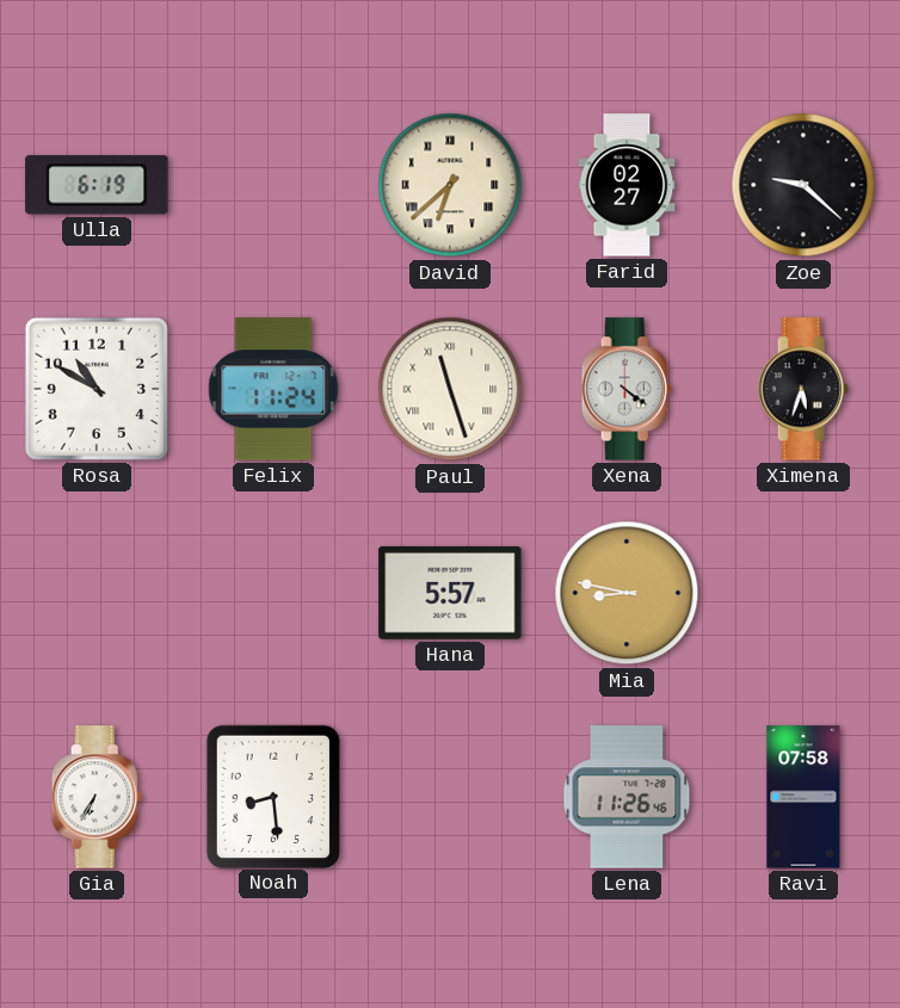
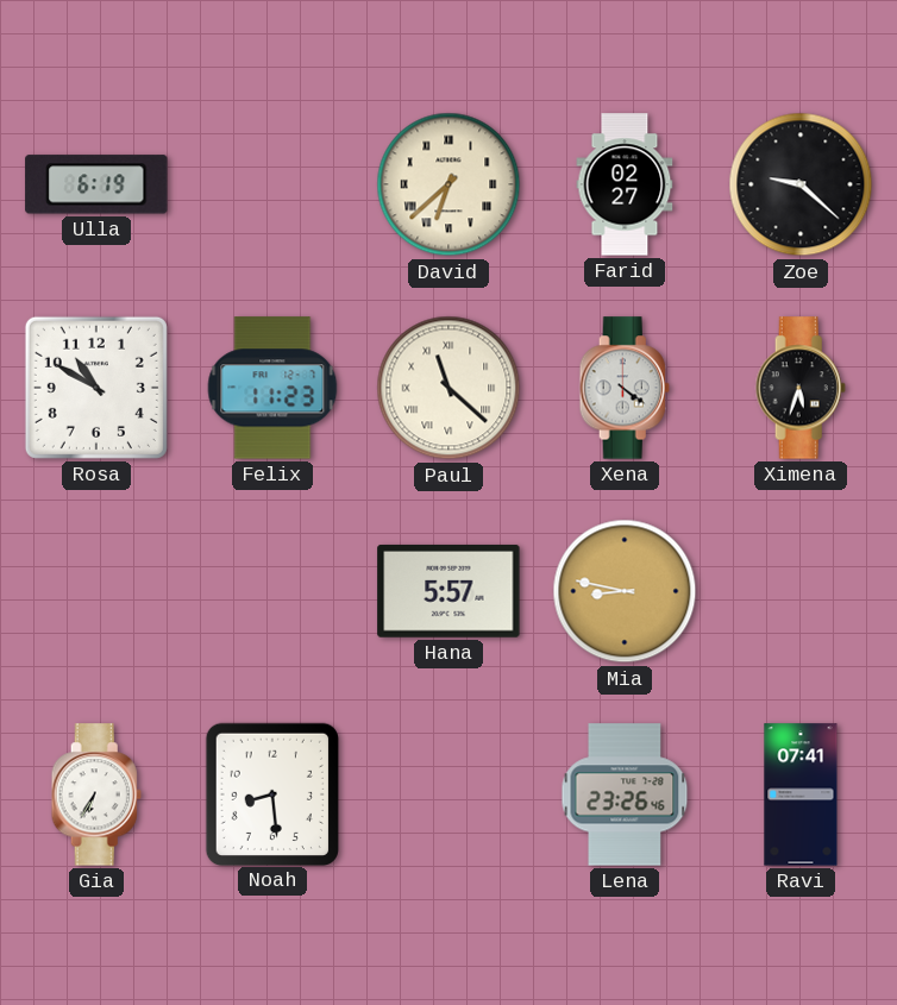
Felix: 11:24 -> 11:23
Paul: 11:27 -> 11:22
Lena: 11:26 -> 23:26
Ravi: 07:58 -> 07:41
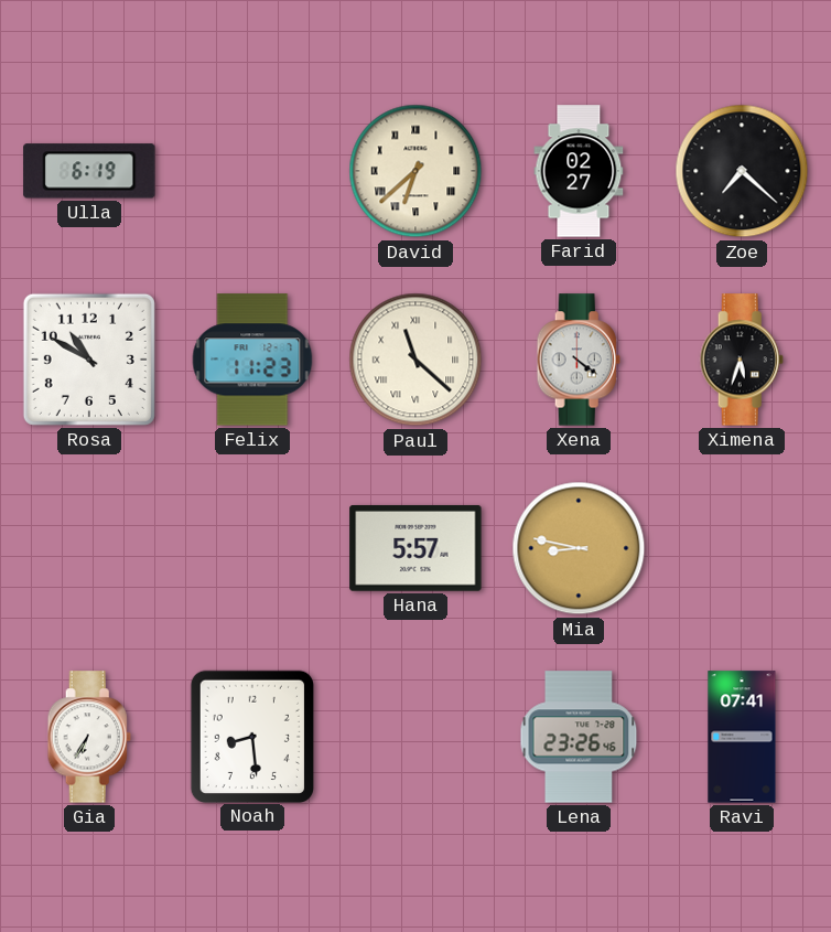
Zoe: 9:22 -> 7:22
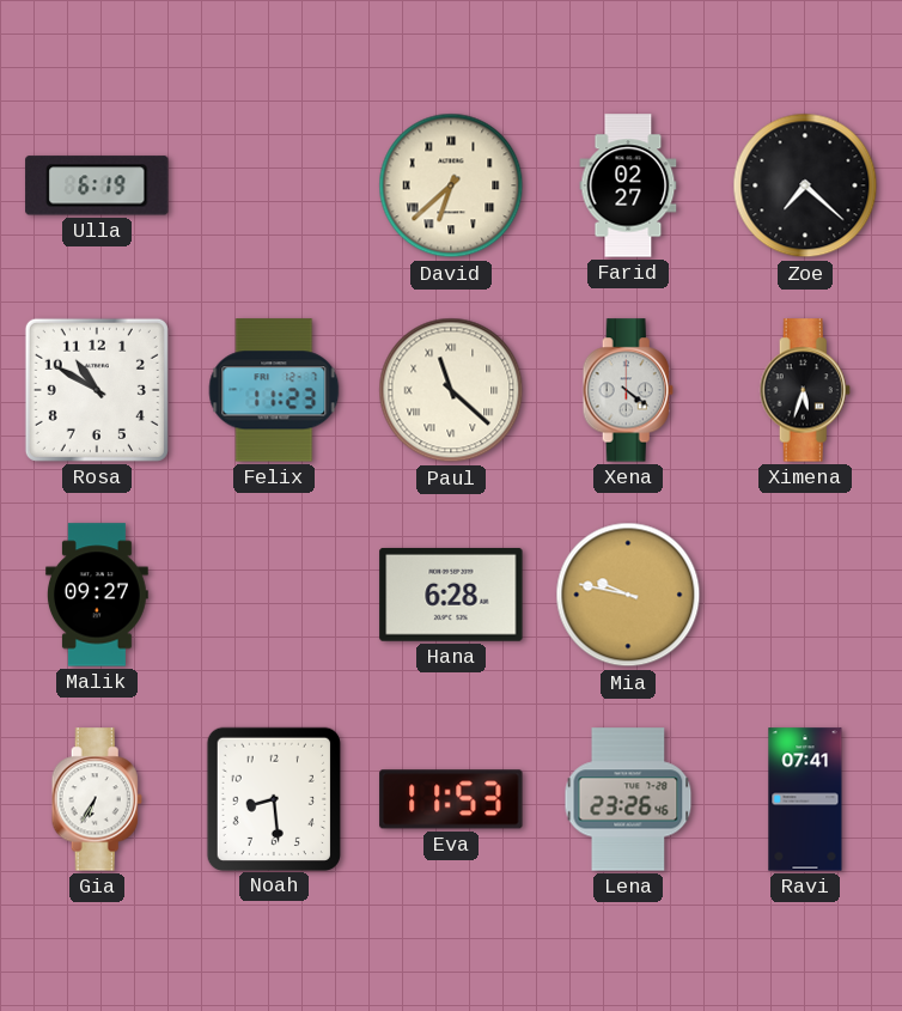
Malik: none -> 09:27
Hana: 5:57 -> 6:28
Mia: 8:47 -> 9:47
Eva: none -> 11:53
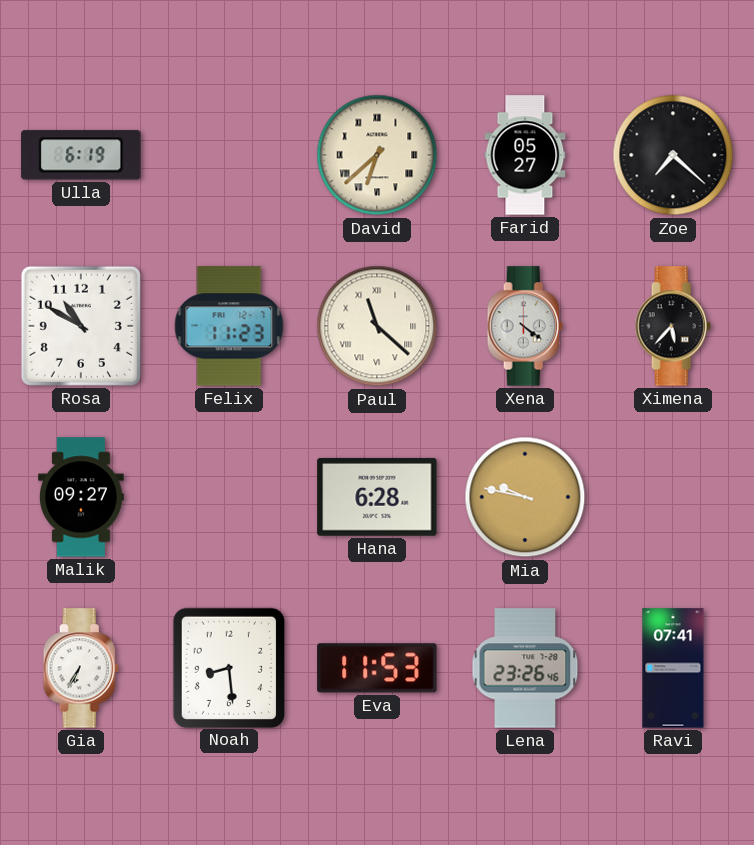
Farid: 02:27 -> 05:27
Ximena: 5:33 -> 5:37
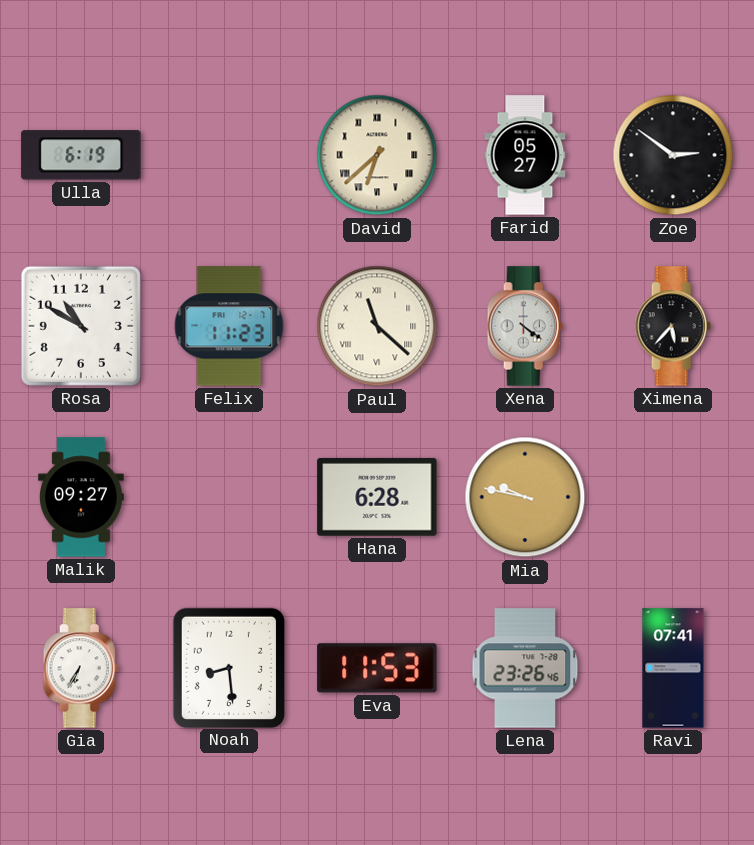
Zoe: 7:22 -> 2:51
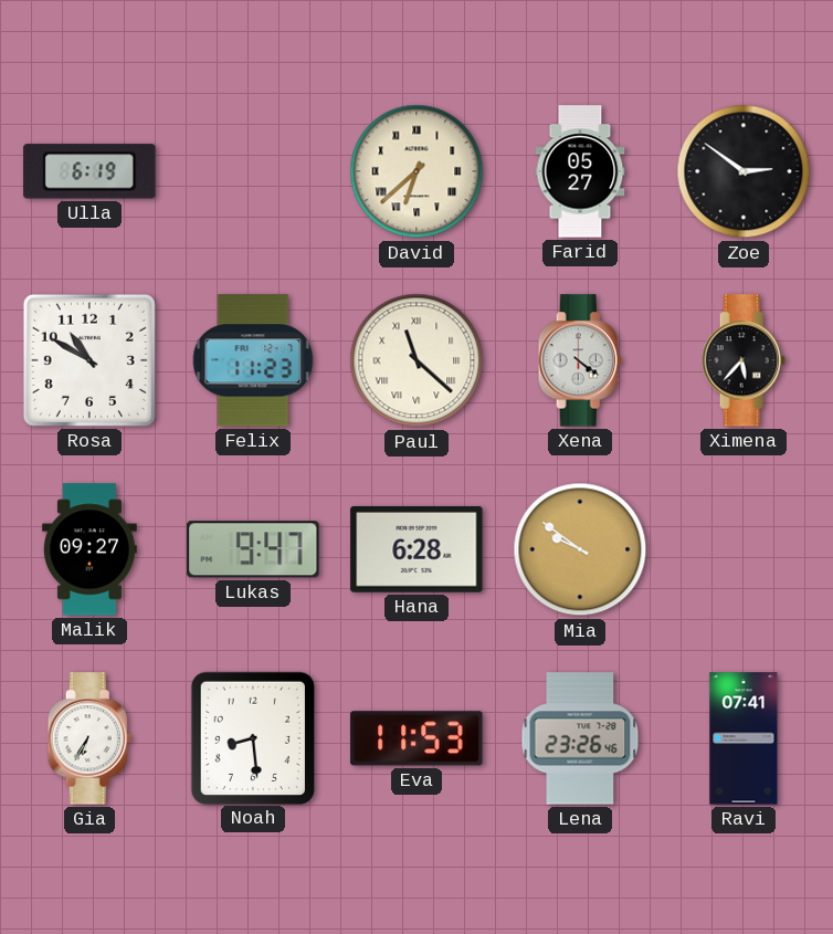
Lukas: none -> 9:47
Mia: 9:47 -> 9:51
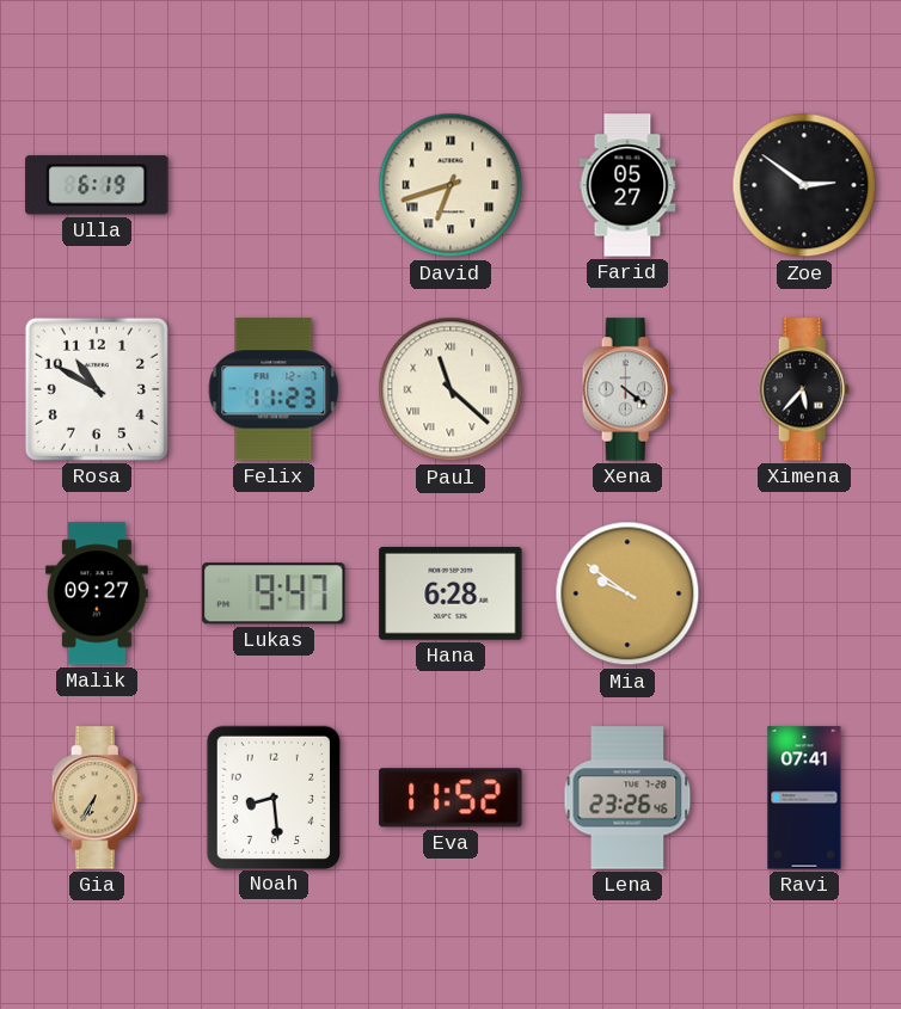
David: 6:38 -> 6:42
Gia dial: white -> champagne
Eva: 11:53 -> 11:52
